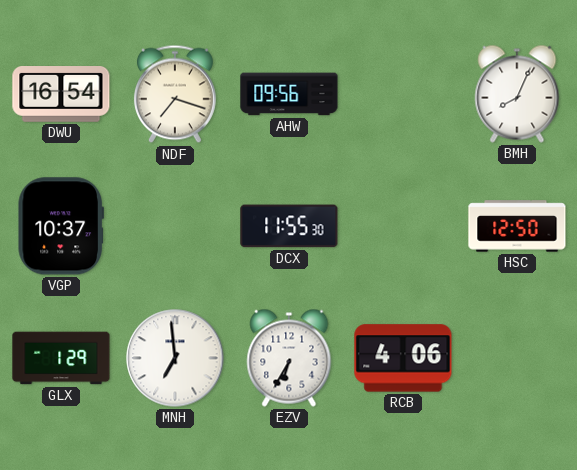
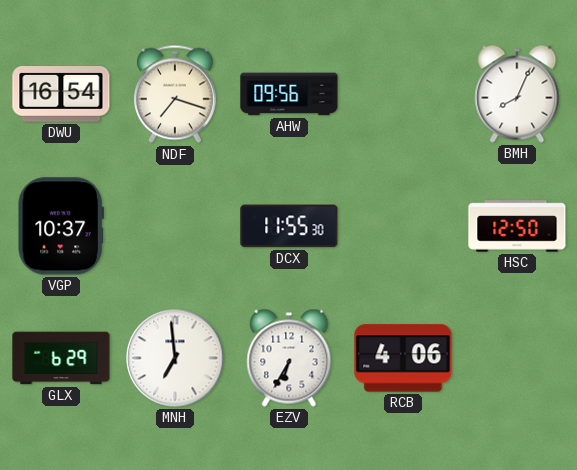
GLX: 1:29 -> 6:29
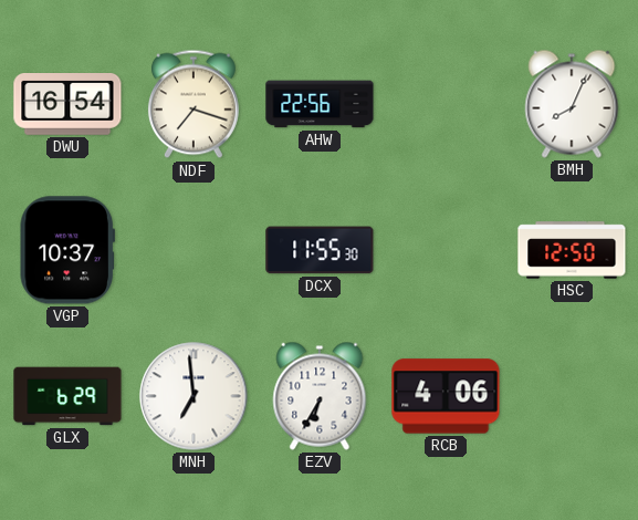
AHW: 09:56 -> 22:56
